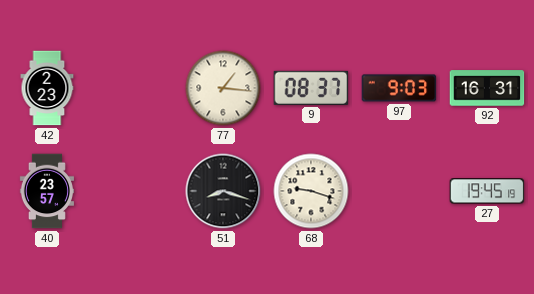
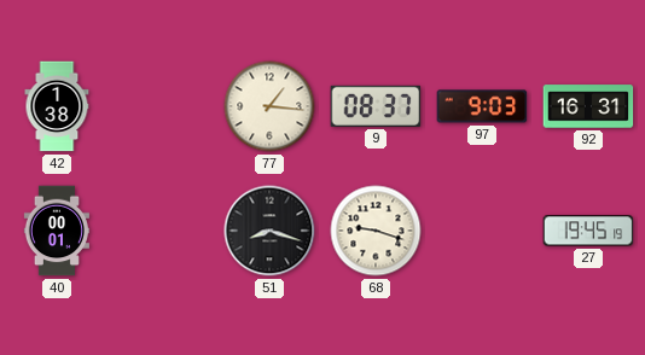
42: 2:23 -> 1:38
40: 23:57 -> 00:01
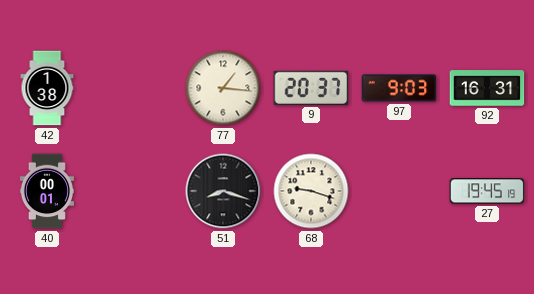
9: 08:37 -> 20:37
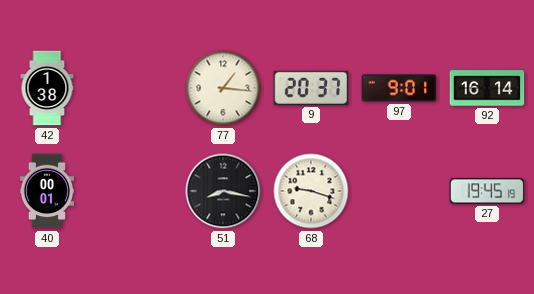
97: 9:03 -> 9:01
92: 16:31 -> 16:14
51: 8:18 -> 8:17
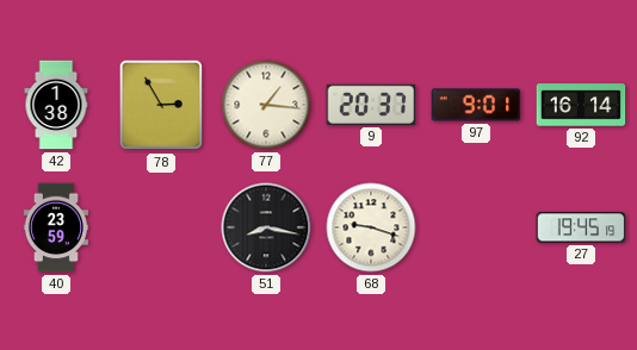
78: none -> 2:55
40: 00:01 -> 23:59
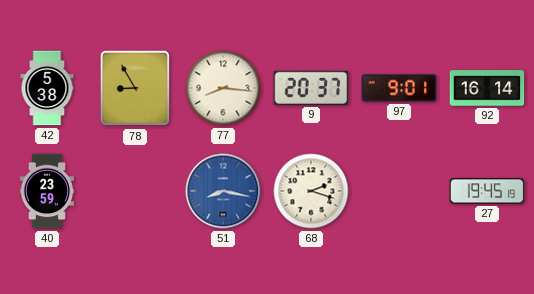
42: 1:38 -> 5:38
78: 2:55 -> 8:55
77: 1:16 -> 8:16
51 dial: black -> blue
68: 9:18 -> 2:18
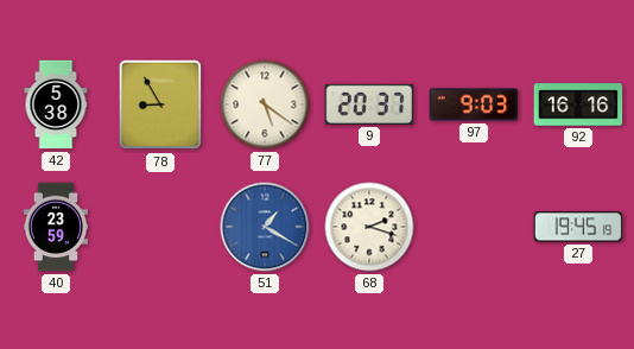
77: 8:16 -> 5:21
97: 9:01 -> 9:03
92: 16:14 -> 16:16
51: 8:17 -> 1:20
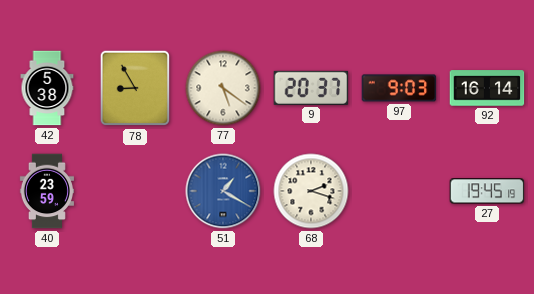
92: 16:16 -> 16:14
